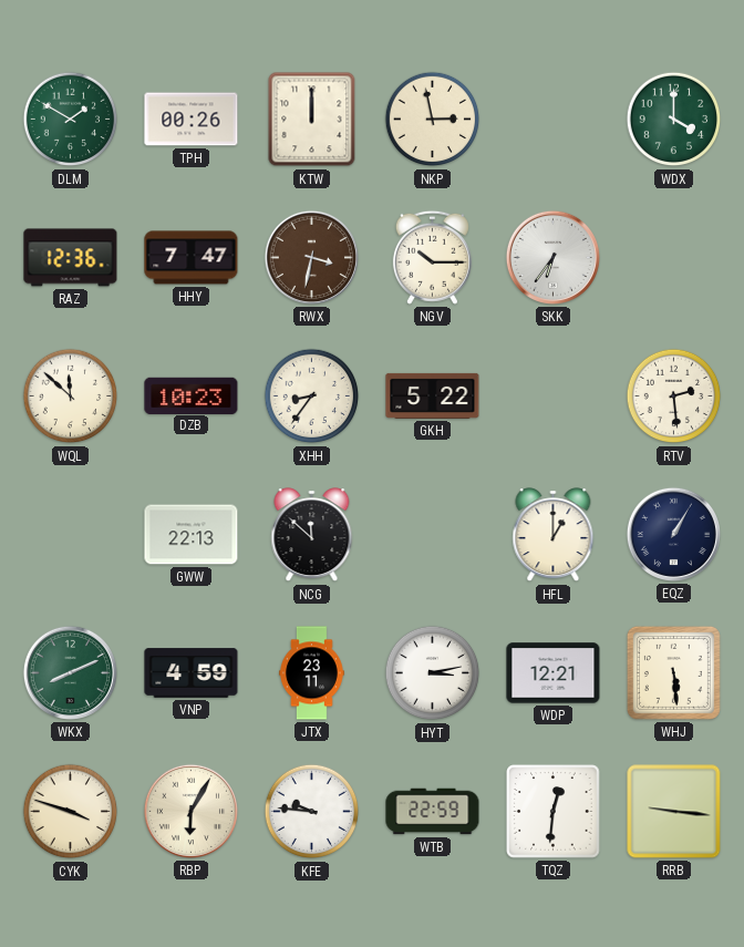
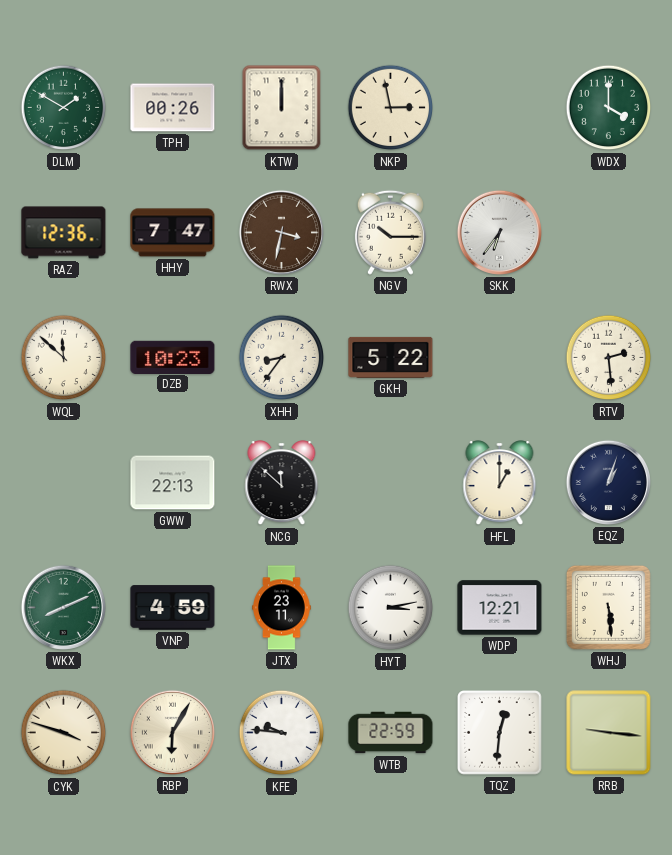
EQZ: 1:05 -> 1:03
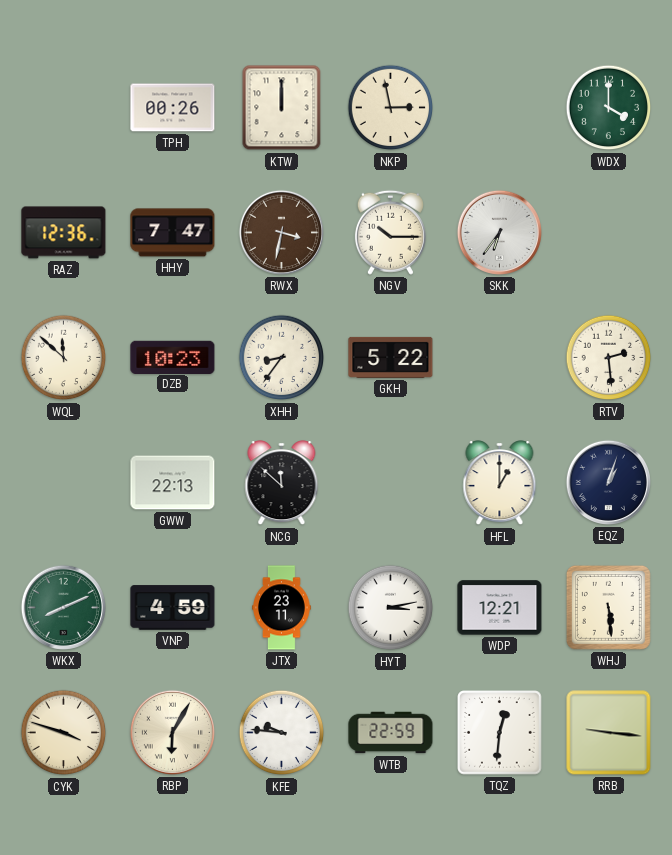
DLM: 1:50 -> none
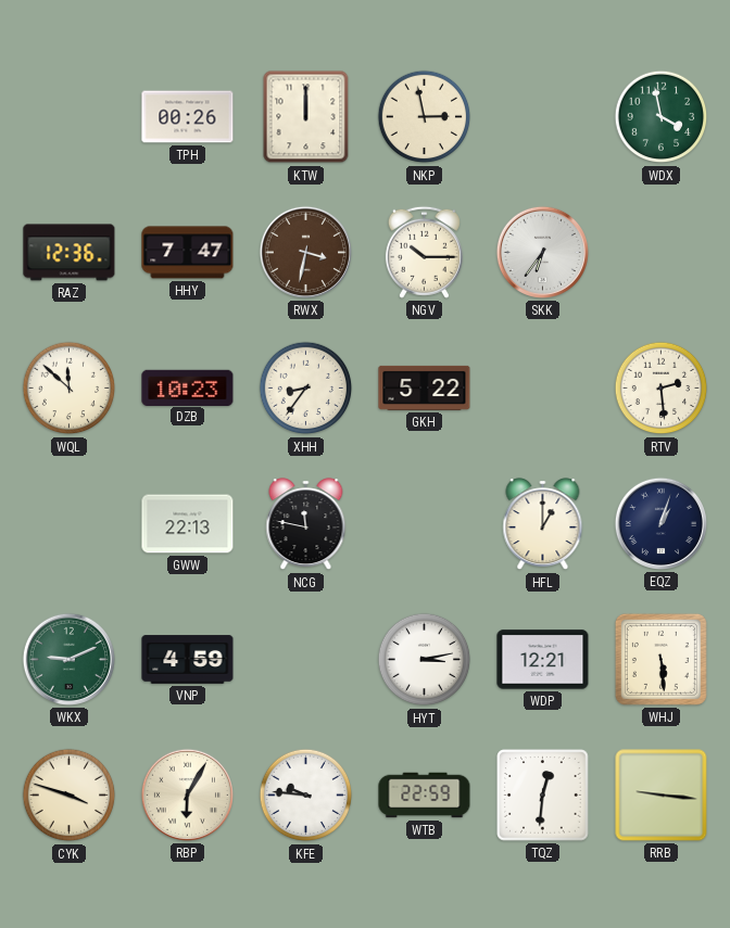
WDX: 4:00 -> 3:58
NCG: 11:52 -> 11:47
WKX: 8:11 -> 9:11
JTX: 23:11 -> none
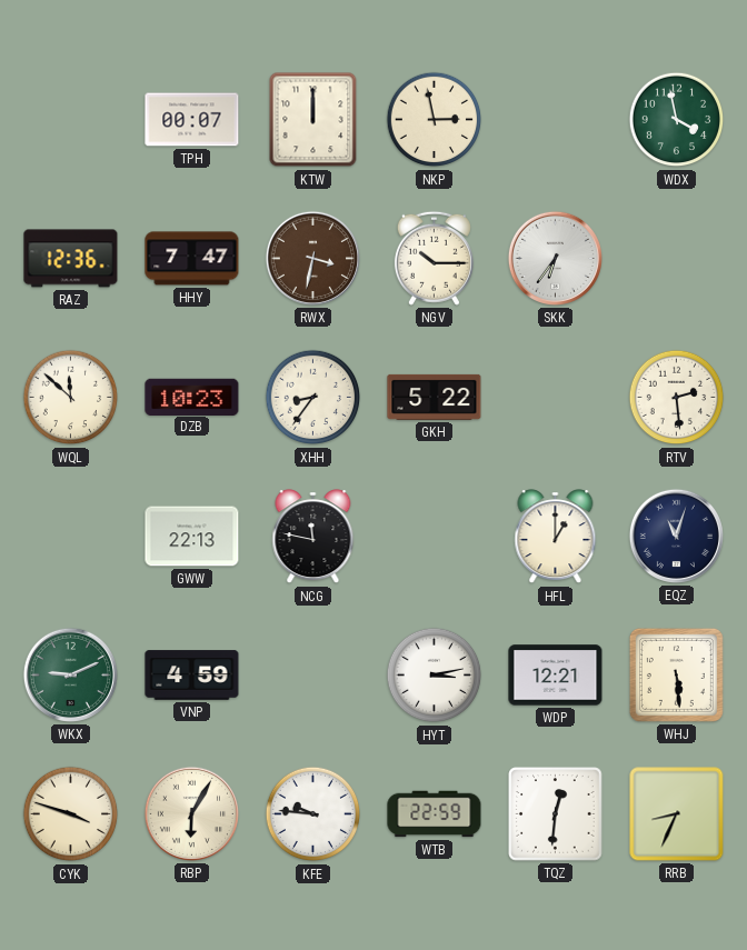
TPH: 00:26 -> 00:07
EQZ: 1:03 -> 11:03
RRB: 9:16 -> 8:34
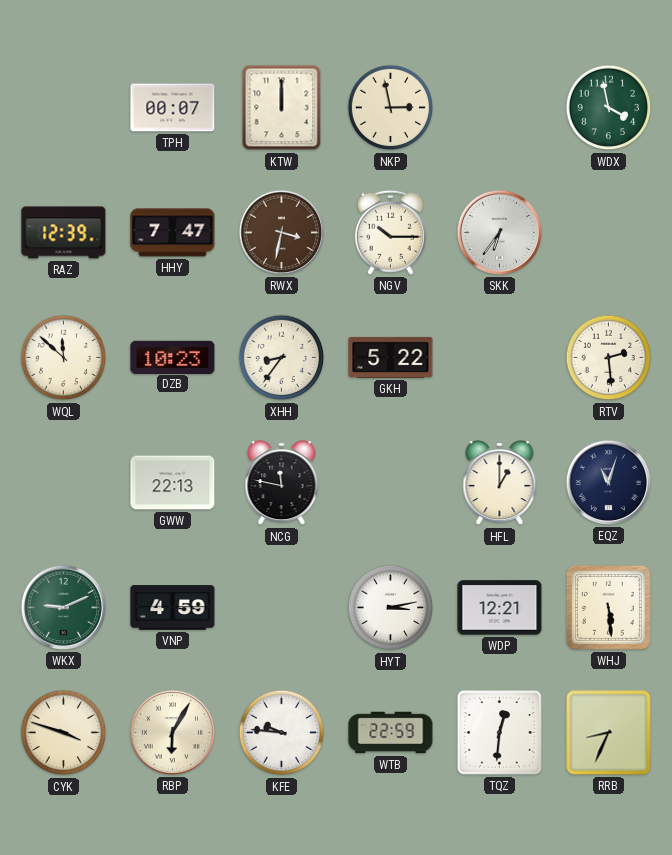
RAZ: 12:36 -> 12:39
